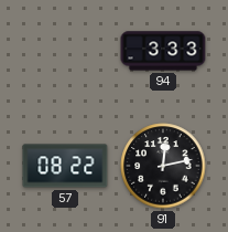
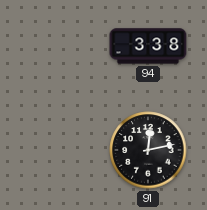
94: 3:33 -> 3:38
57: 08:22 -> none
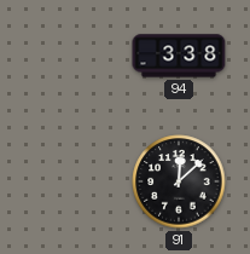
91: 12:13 -> 12:08
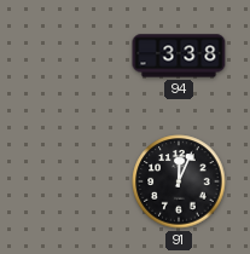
91: 12:08 -> 12:04
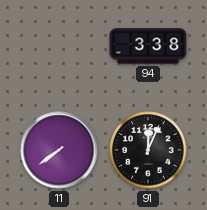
11: none -> 7:39
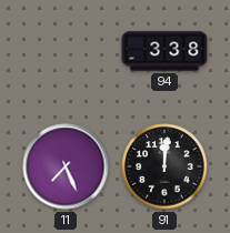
11: 7:39 -> 7:26
91: 12:04 -> 12:01
